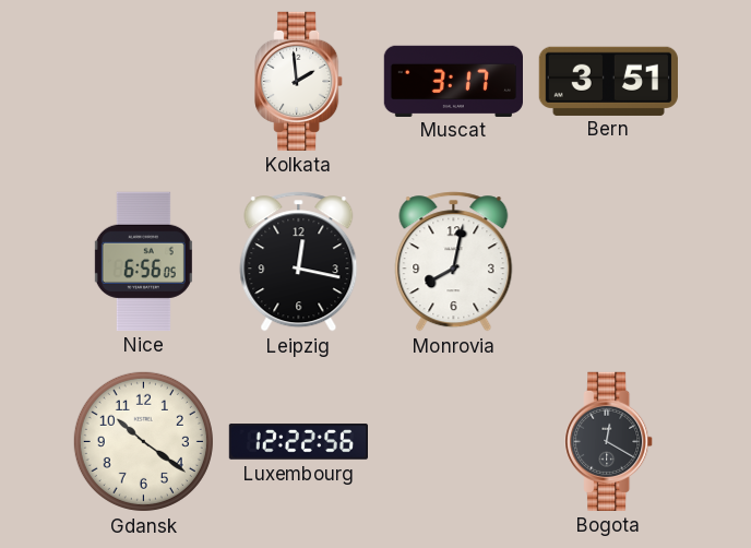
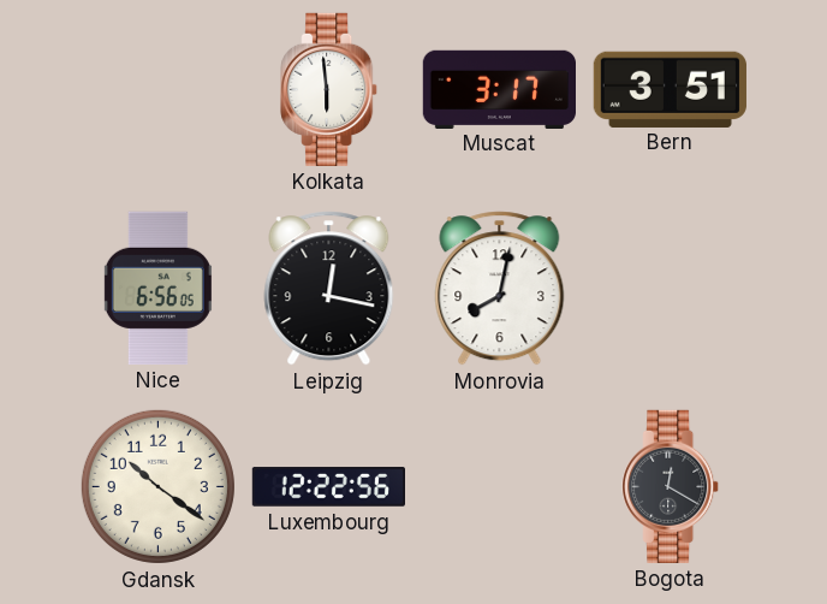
Kolkata: 1:59 -> 5:59
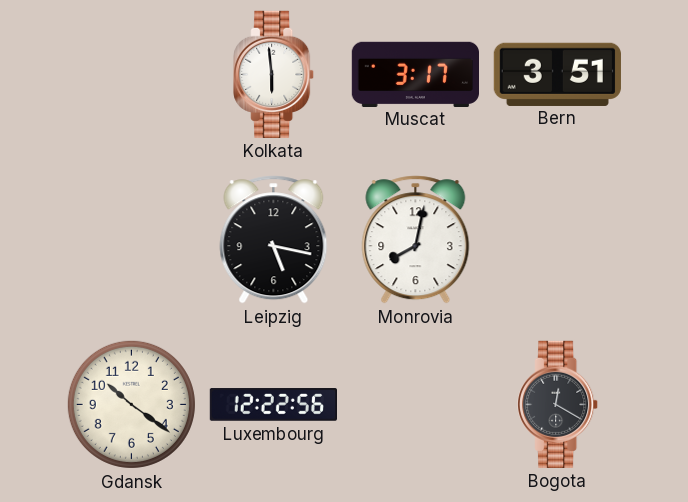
Nice: 6:56 -> none
Leipzig: 12:17 -> 5:17
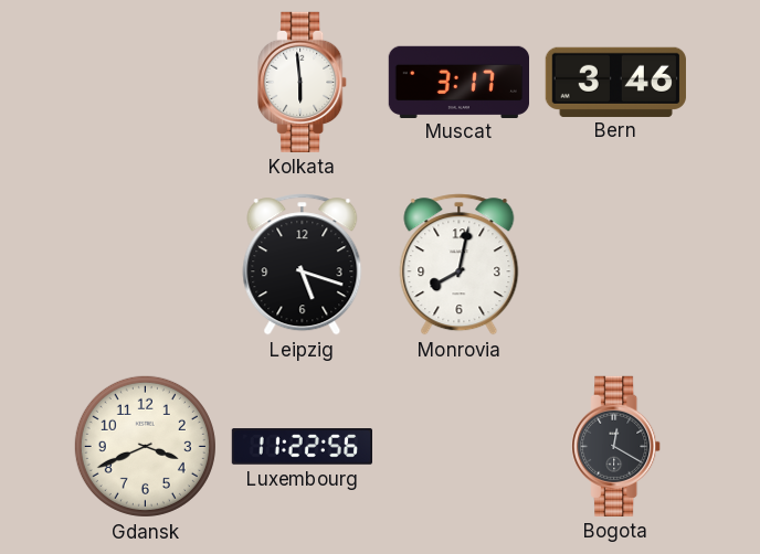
Bern: 3:51 -> 3:46
Leipzig: 5:17 -> 5:18
Gdansk: 10:21 -> 3:41
Luxembourg: 12:22 -> 11:22
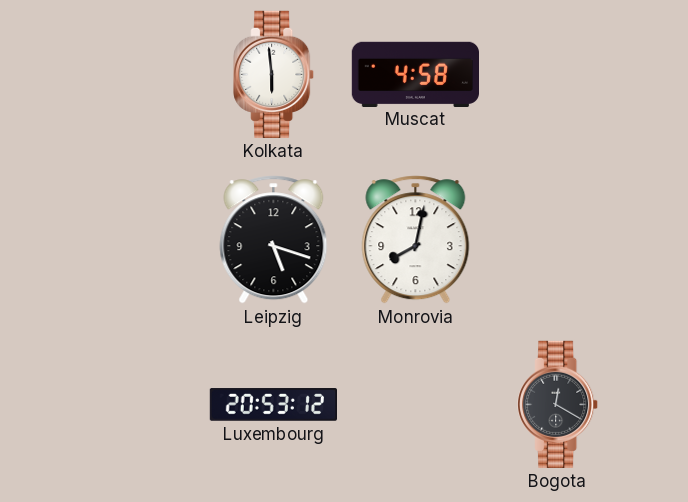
Muscat: 3:17 -> 4:58
Bern: 3:46 -> none
Gdansk: 3:41 -> none
Luxembourg: 11:22 -> 20:53
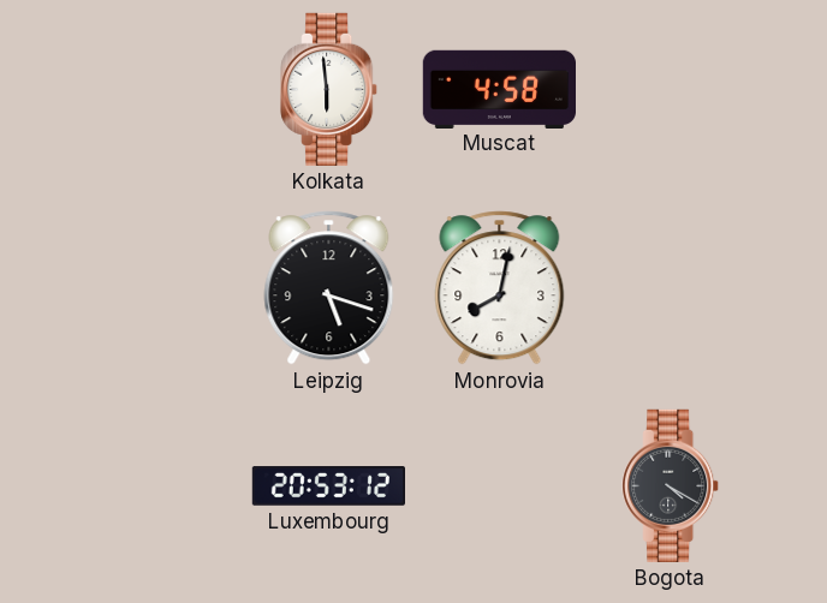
Bogota: 12:20 -> 4:20
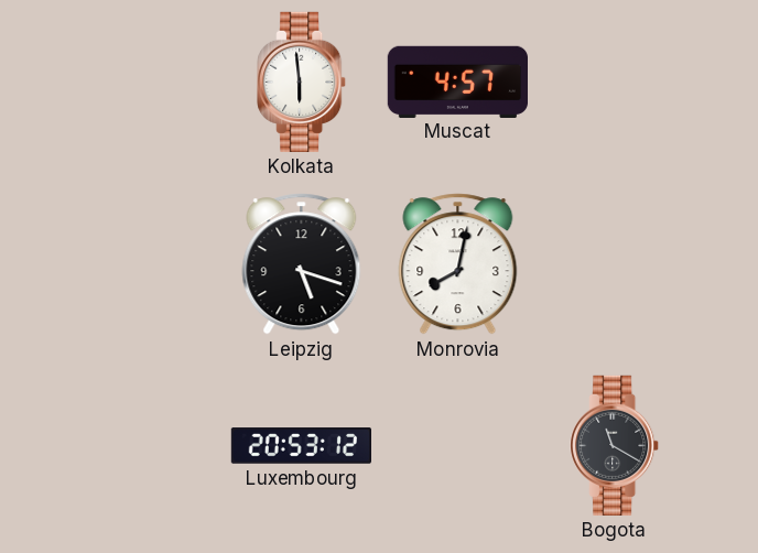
Muscat: 4:58 -> 4:57
Bogota: 4:20 -> 11:20
